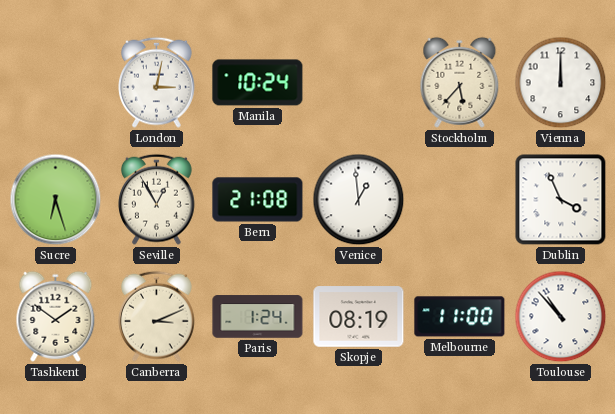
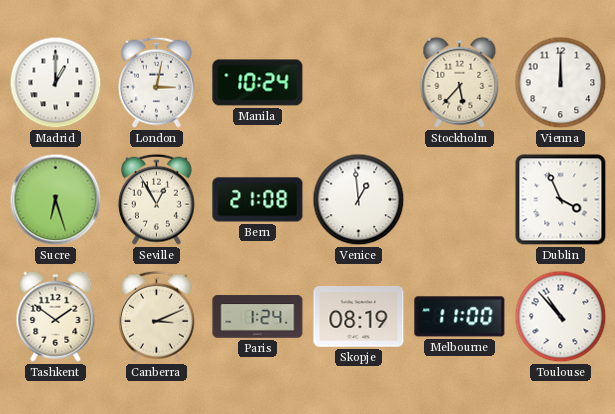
Madrid: none -> 1:00
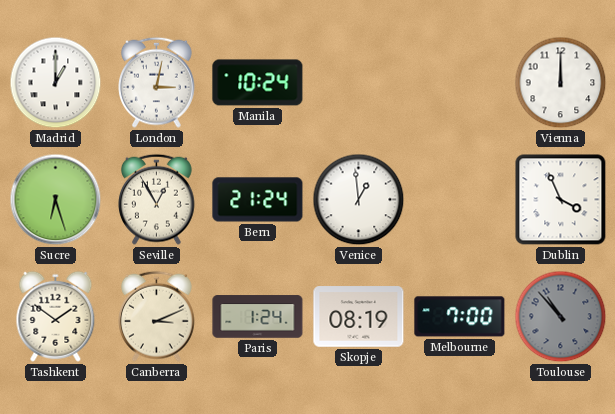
Stockholm: 5:37 -> none
Bern: 21:08 -> 21:24
Melbourne: 11:00 -> 7:00
Toulouse dial: white -> grey
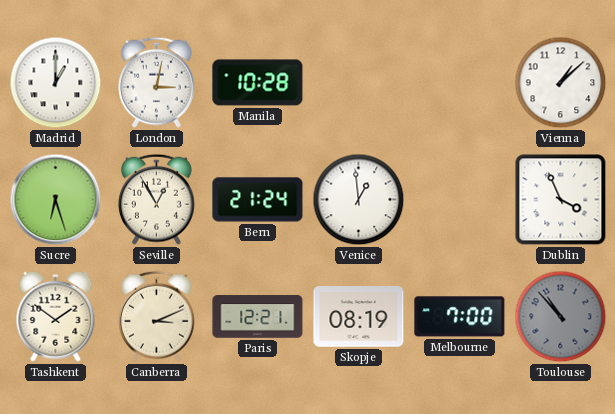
Manila: 10:24 -> 10:28
Vienna: 12:00 -> 1:08
Paris: 1:24 -> 12:21
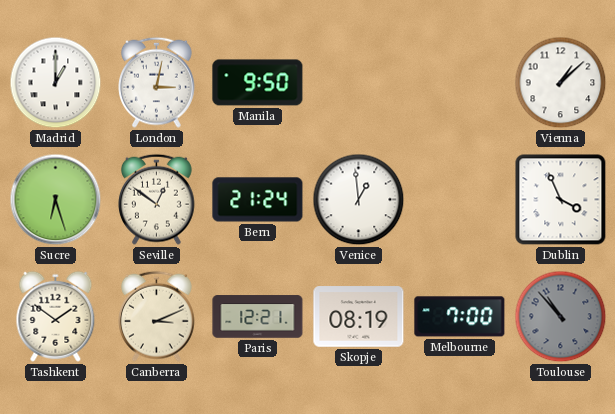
Manila: 10:28 -> 9:50
Seville: 12:55 -> 12:51
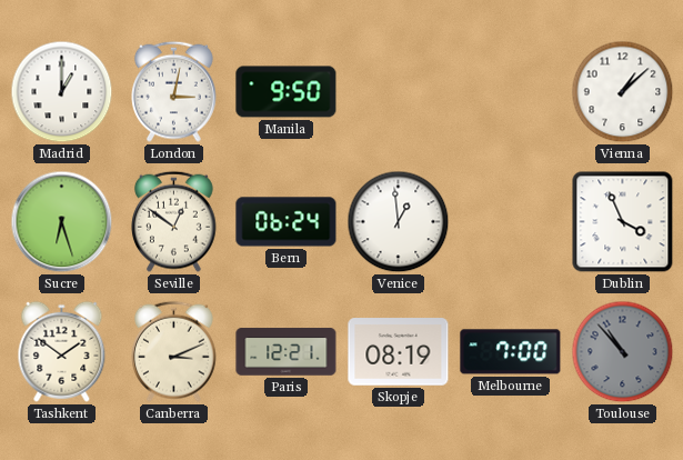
Bern: 21:24 -> 06:24
